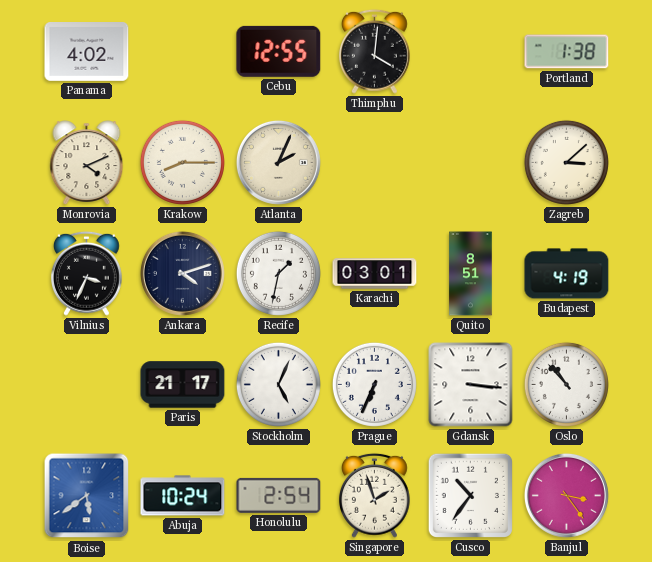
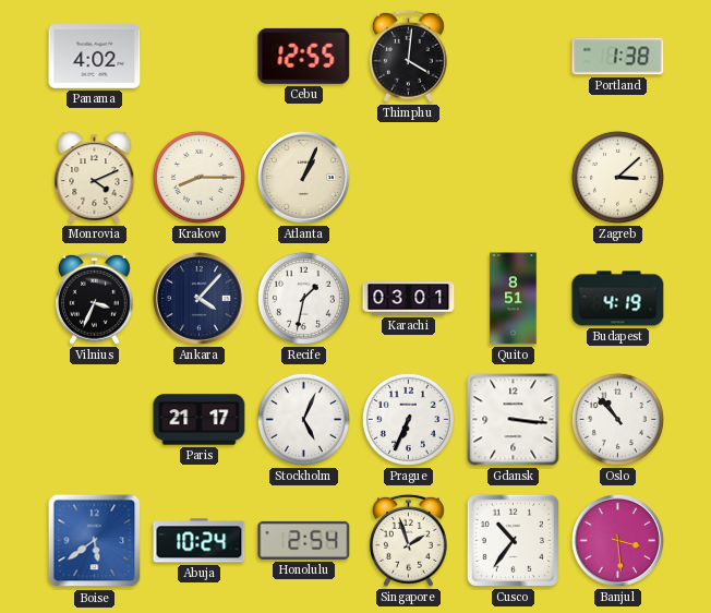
Atlanta: 2:04 -> 1:04
Ankara: 4:12 -> 4:07
Banjul: 3:24 -> 3:29
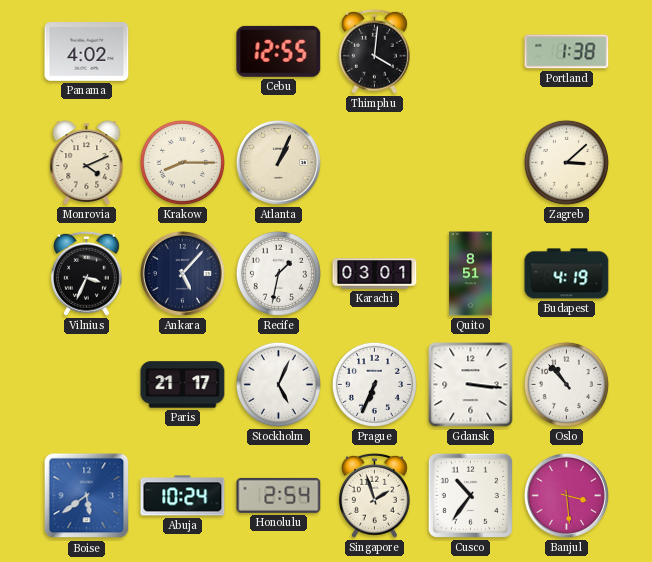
Ankara: 4:07 -> 5:07
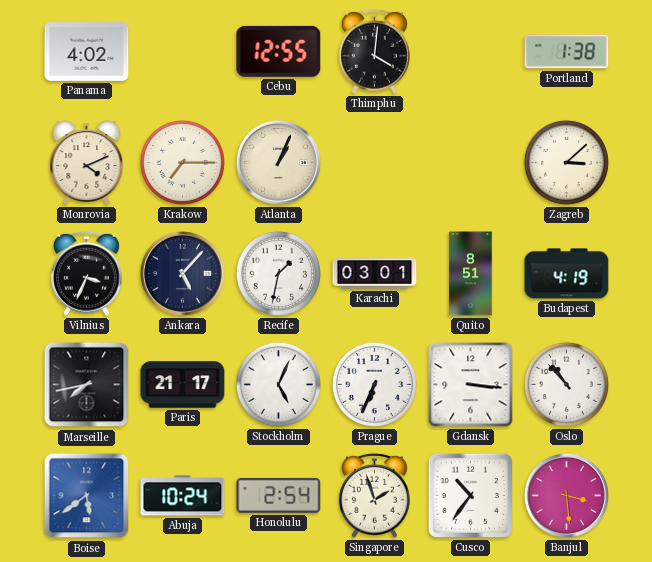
Krakow: 8:15 -> 7:15
Marseille: none -> 7:43
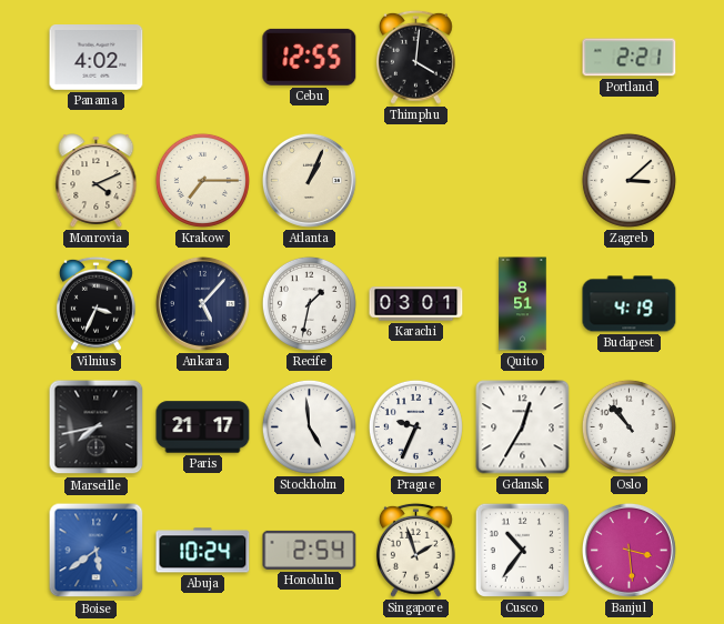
Portland: 1:38 -> 2:21
Stockholm: 5:04 -> 4:59
Prague: 6:34 -> 9:34
Gdansk: 3:16 -> 12:35
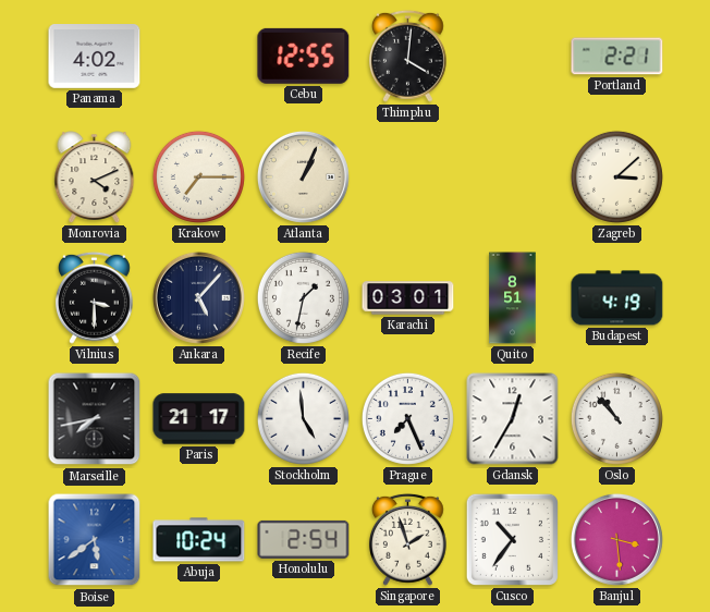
Vilnius: 3:34 -> 3:30
Prague: 9:34 -> 7:26
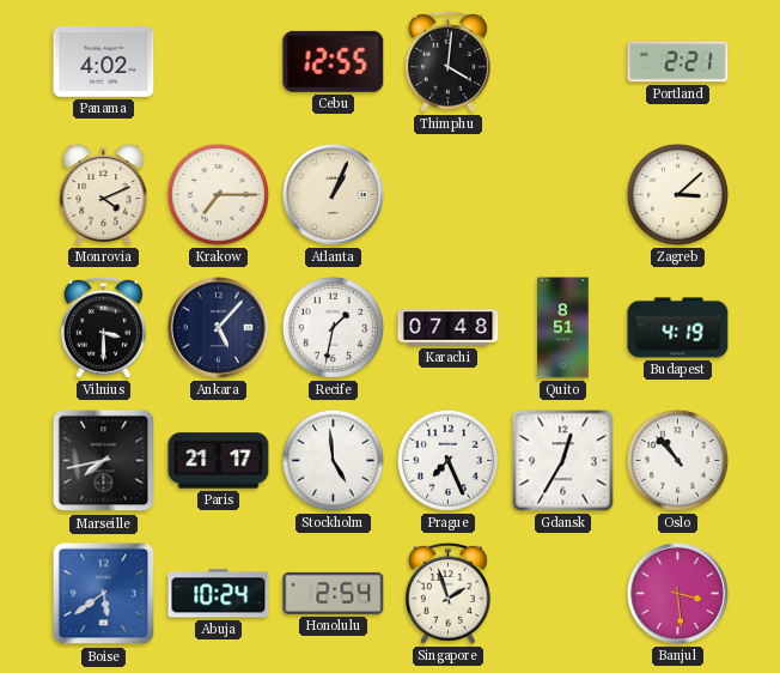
Karachi: 03:01 -> 07:48
Cusco: 10:36 -> none
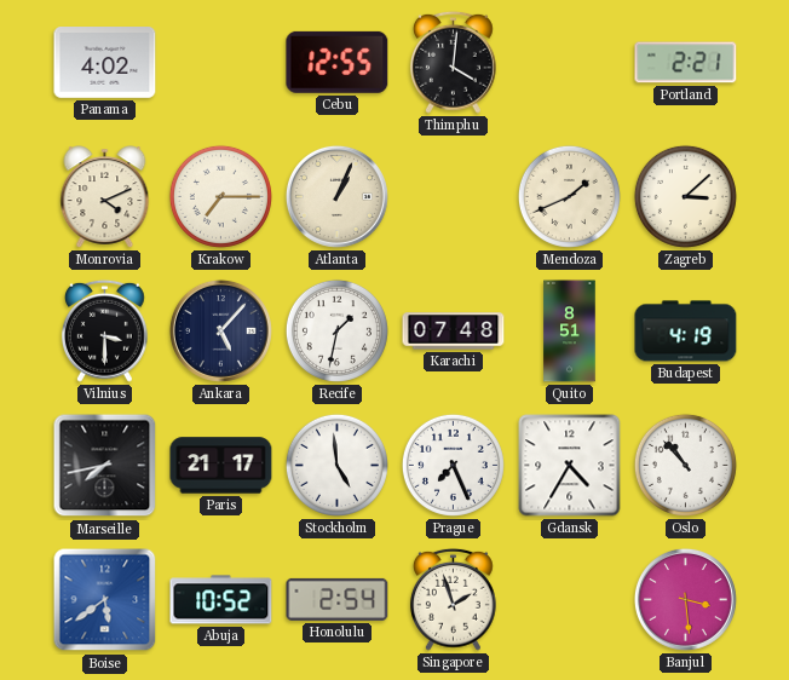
Mendoza: none -> 1:41
Gdansk: 12:35 -> 4:35
Abuja: 10:24 -> 10:52
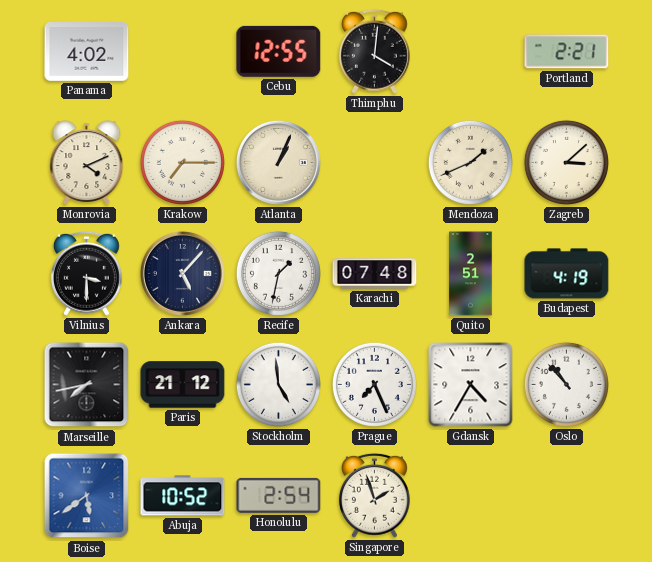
Quito: 8:51 -> 2:51
Paris: 21:17 -> 21:12
Banjul: 3:29 -> none
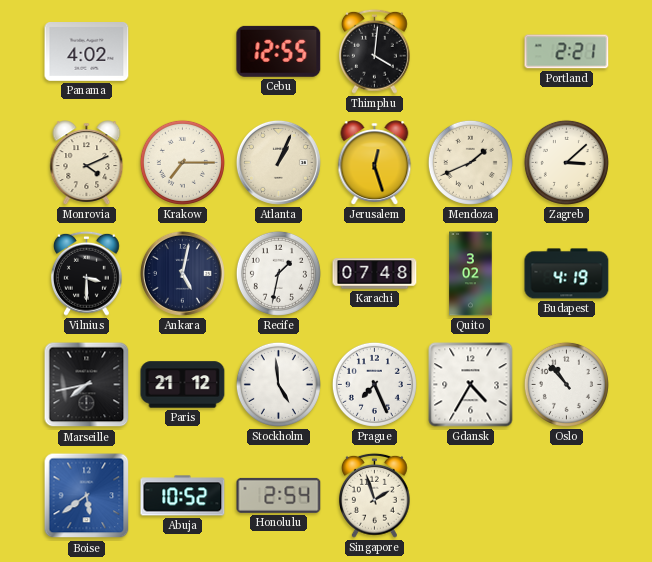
Jerusalem: none -> 12:27
Ankara: 5:07 -> 5:02
Quito: 2:51 -> 3:02
